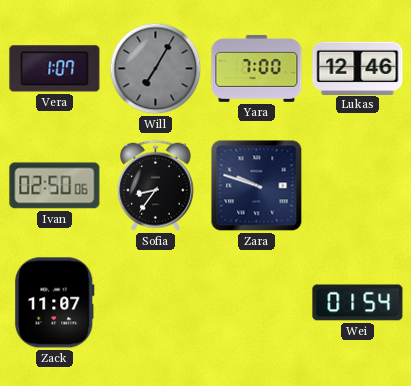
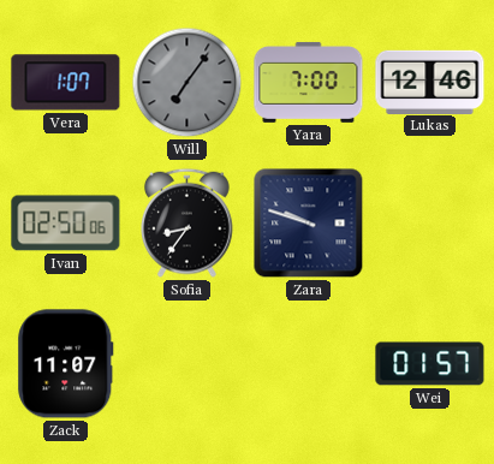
Will: 7:05 -> 7:06
Wei: 01:54 -> 01:57
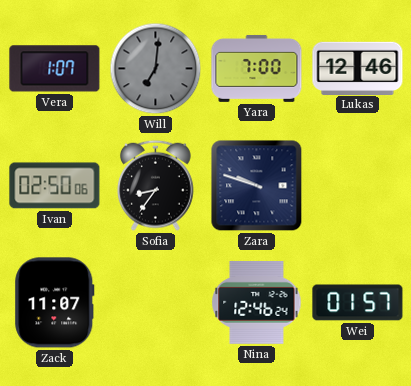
Will: 7:06 -> 7:01
Nina: none -> 12:46
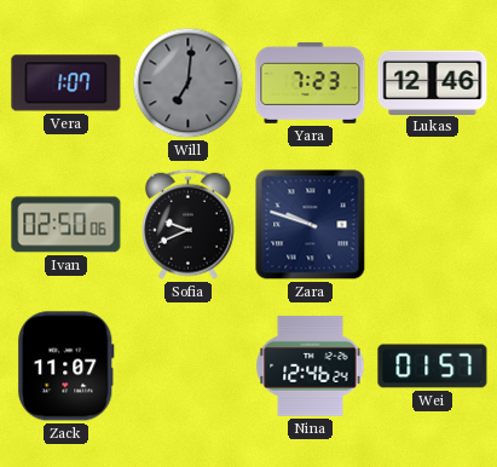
Yara: 7:00 -> 7:23
Sofia: 8:36 -> 9:41
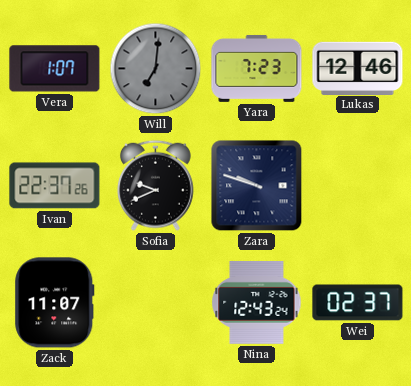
Ivan: 02:50 -> 22:37
Nina: 12:46 -> 12:43
Wei: 01:57 -> 02:37
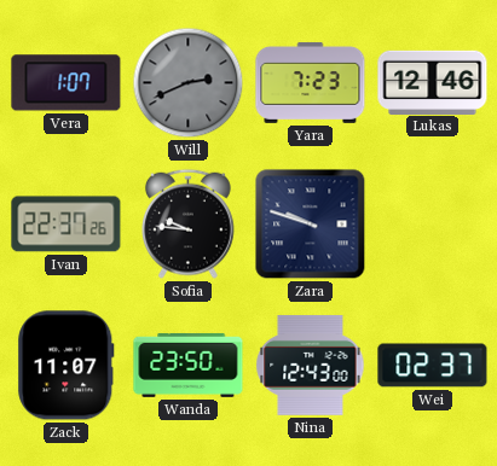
Will: 7:01 -> 2:41
Sofia: 9:41 -> 9:46
Wanda: none -> 23:50
Nina: 12:43:24 -> 12:43:00
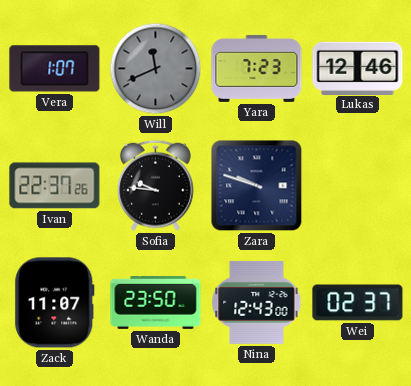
Will: 2:41 -> 11:41
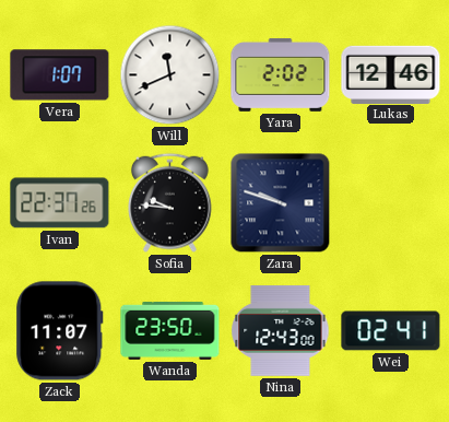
Will dial: grey -> white
Yara: 7:23 -> 2:02
Wei: 02:37 -> 02:41
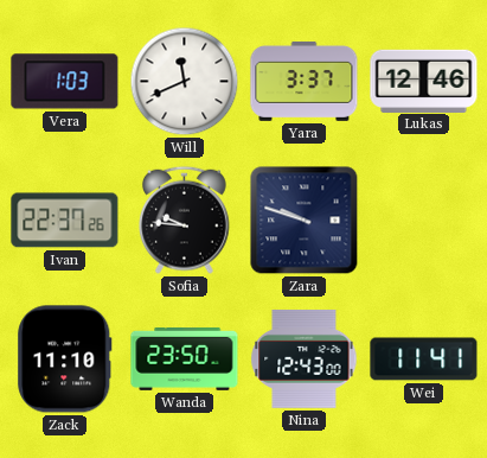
Vera: 1:07 -> 1:03
Yara: 2:02 -> 3:37
Zack: 11:07 -> 11:10
Wei: 02:41 -> 11:41
